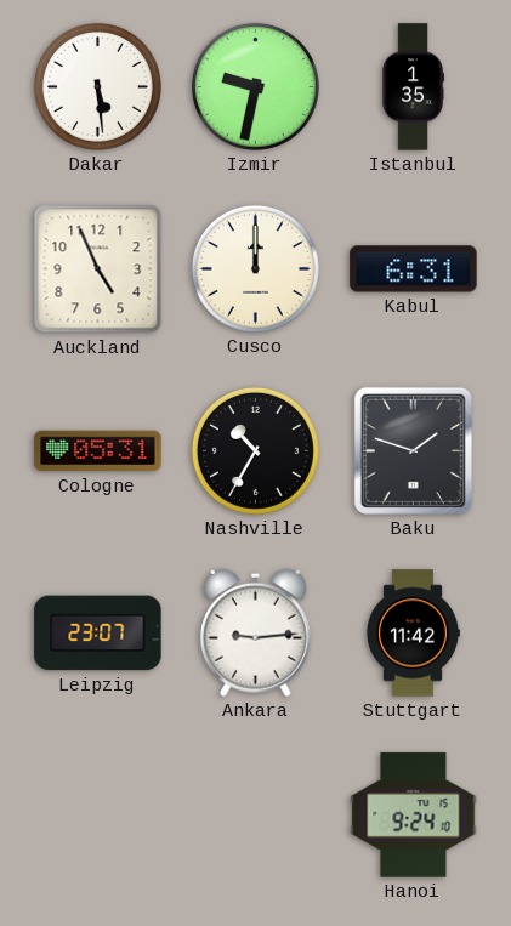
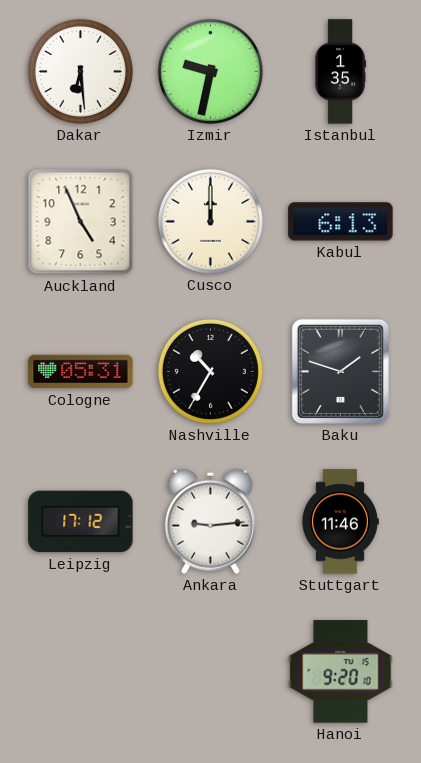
Dakar: 5:29 -> 6:29
Kabul: 6:31 -> 6:13
Leipzig: 23:07 -> 17:12
Stuttgart: 11:42 -> 11:46
Hanoi: 9:24 -> 9:20
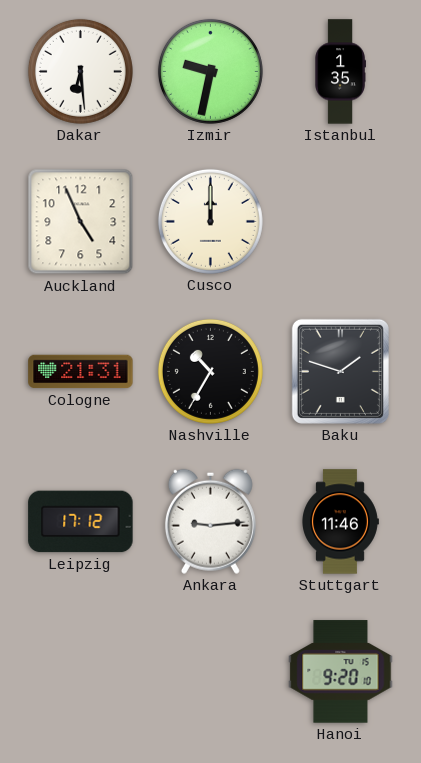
Kabul: 6:13 -> none
Cologne: 05:31 -> 21:31
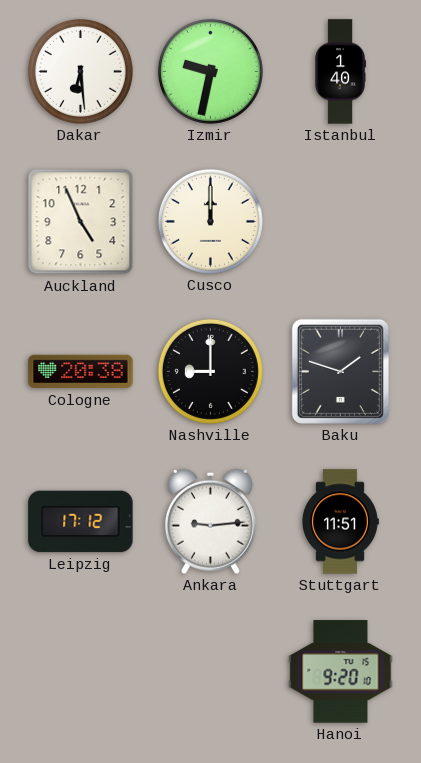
Istanbul: 1:35 -> 1:40
Cologne: 21:31 -> 20:38
Nashville: 10:35 -> 9:00
Stuttgart: 11:46 -> 11:51
